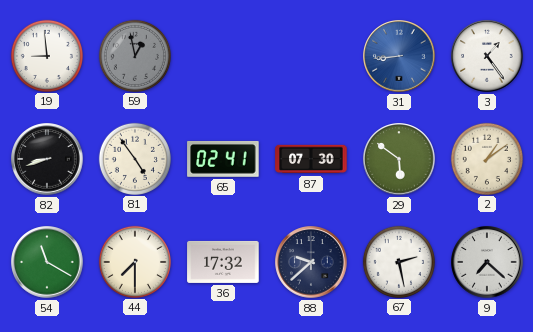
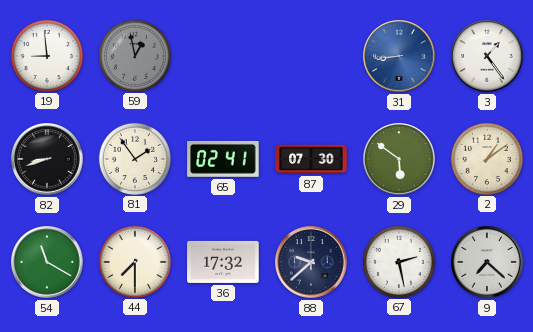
81: 4:54 -> 1:54
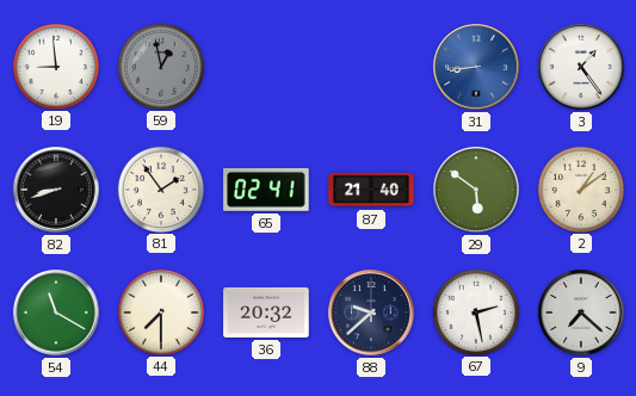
87: 07:30 -> 21:40
36: 17:32 -> 20:32
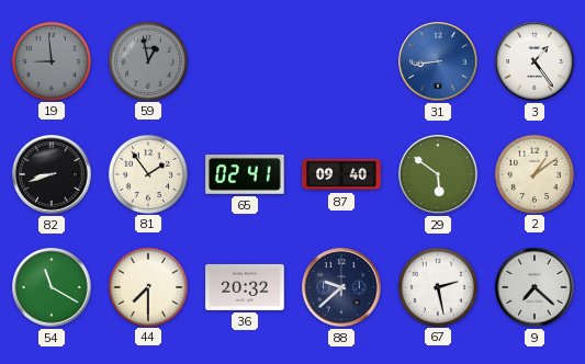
19 dial: white -> grey
87: 21:40 -> 09:40
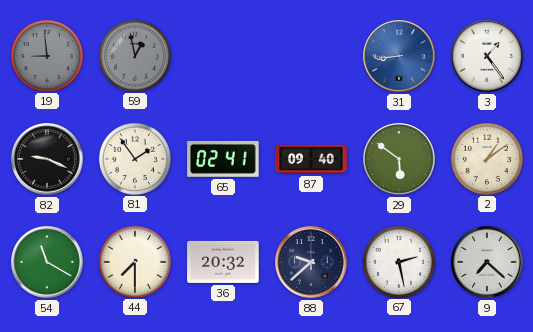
82: 8:42 -> 9:19
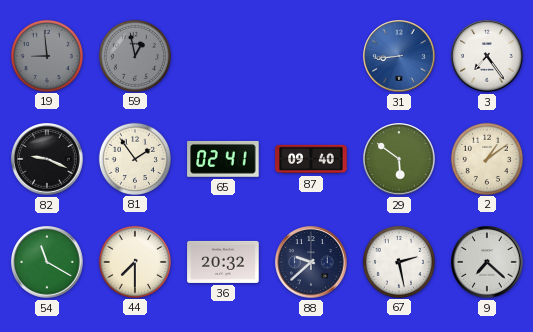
3: 1:24 -> 7:24
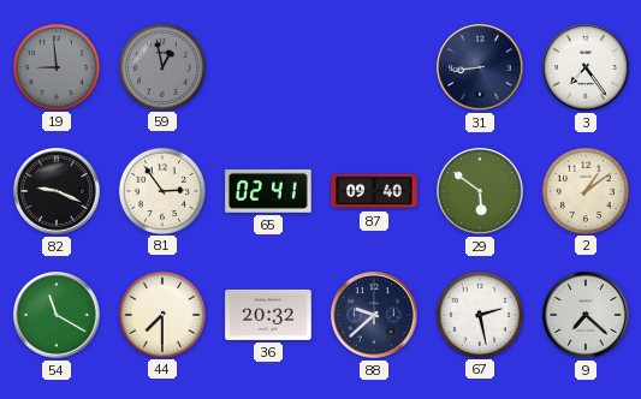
31 dial: blue -> navy
81: 1:54 -> 2:54
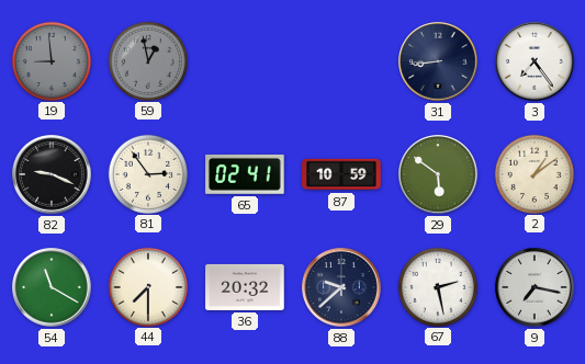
87: 09:40 -> 10:59
9: 7:22 -> 7:17
